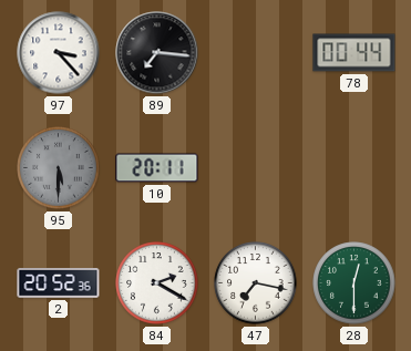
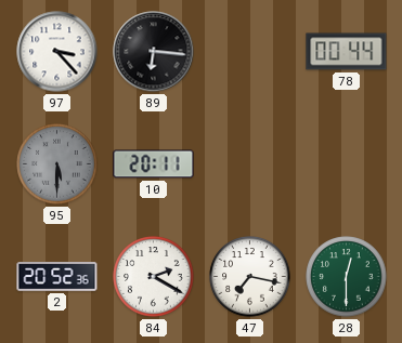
89: 7:16 -> 6:16
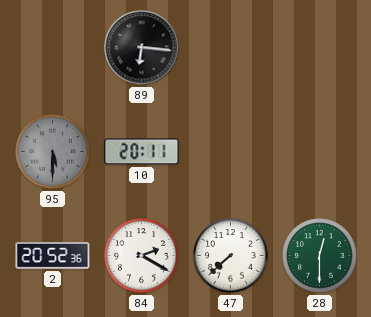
97: 3:23 -> none
78: 00:44 -> none
47: 7:17 -> 7:38
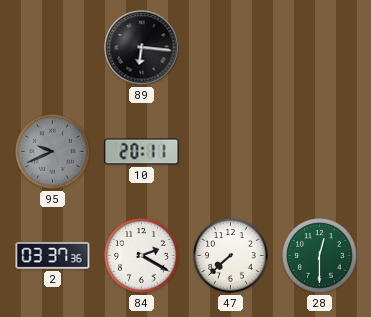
95: 5:30 -> 9:41
2: 20:52 -> 03:37
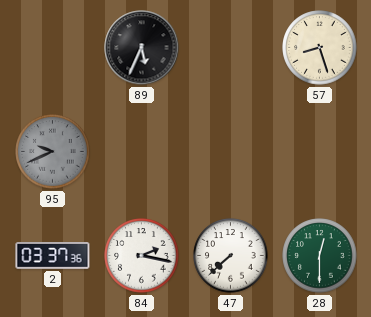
89: 6:16 -> 5:34
57: none -> 8:27
10: 20:11 -> none
84: 2:20 -> 2:17
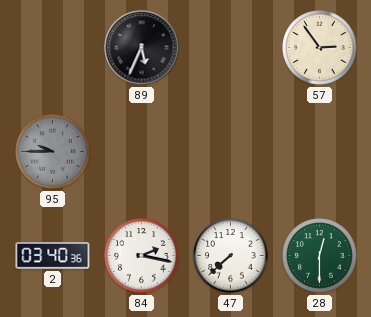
57: 8:27 -> 2:54
95: 9:41 -> 9:45
2: 03:37 -> 03:40
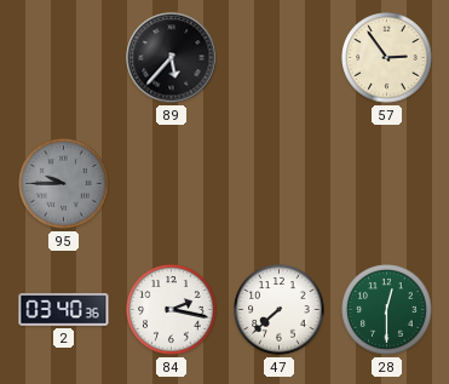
89: 5:34 -> 5:37
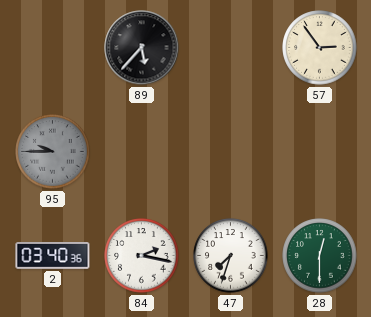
47: 7:38 -> 7:33
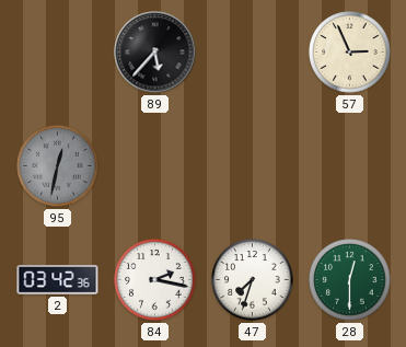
57: 2:54 -> 2:56
95: 9:45 -> 12:32
2: 03:40 -> 03:42
